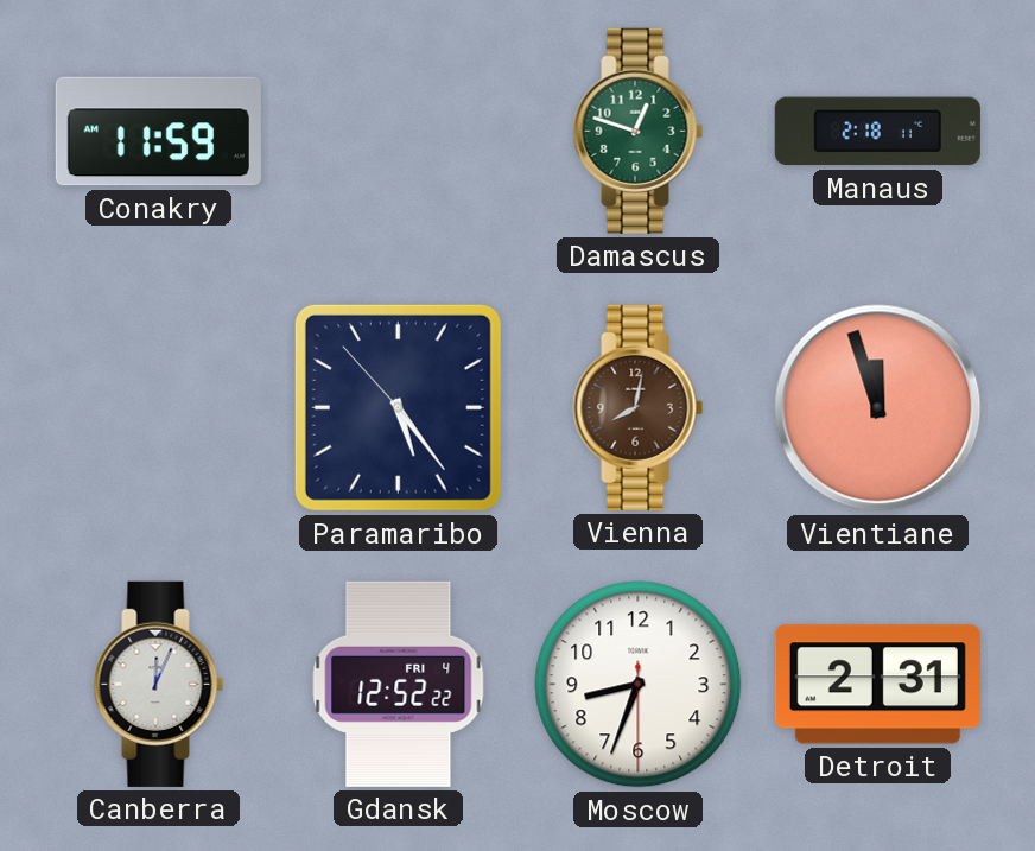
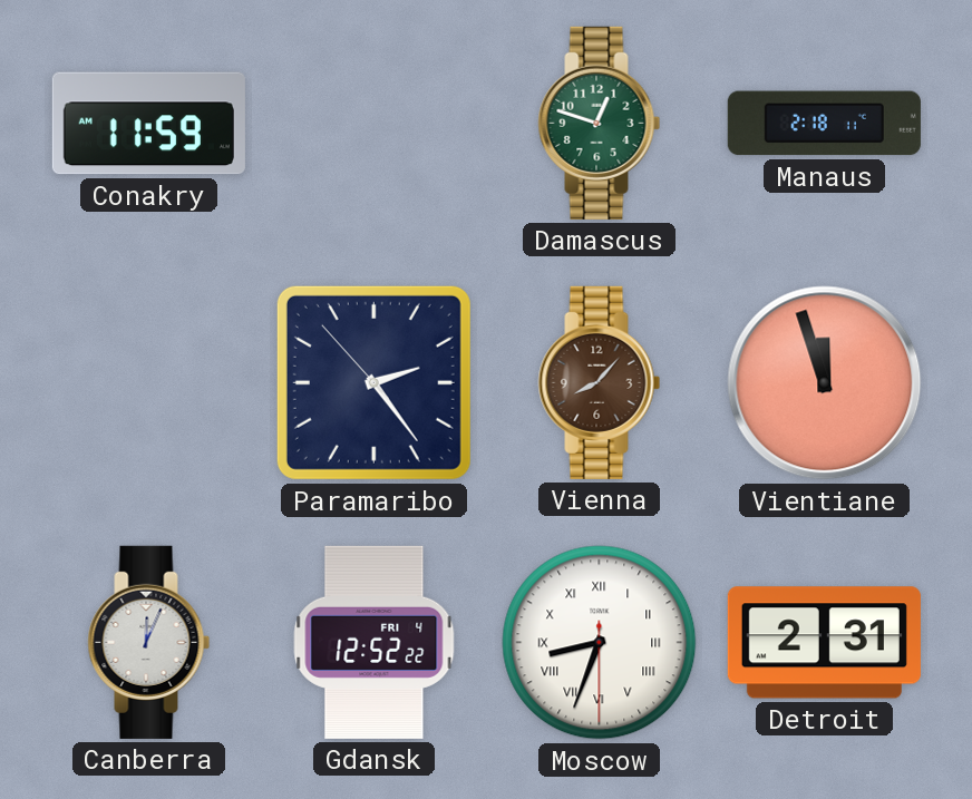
Paramaribo: 5:23 -> 2:23
Vienna: 8:02 -> 8:07
Moscow numerals: Arabic -> Roman
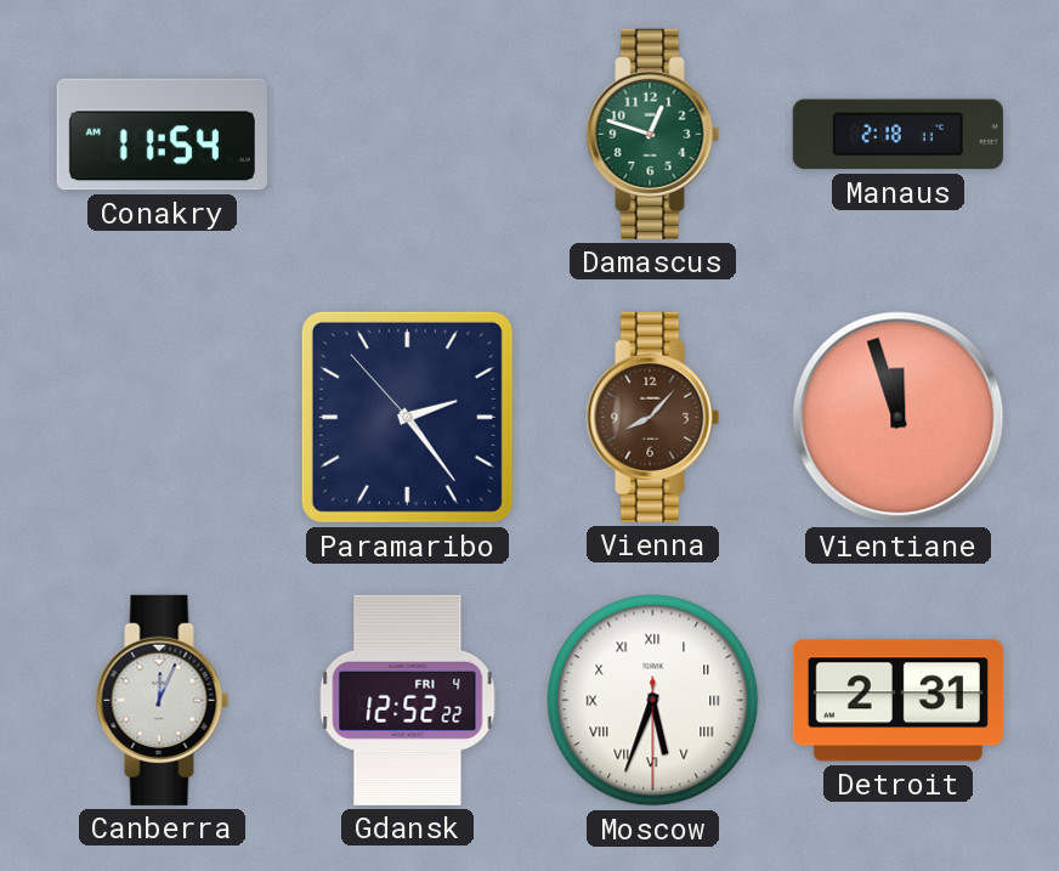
Conakry: 11:59 -> 11:54
Moscow: 8:33 -> 5:33
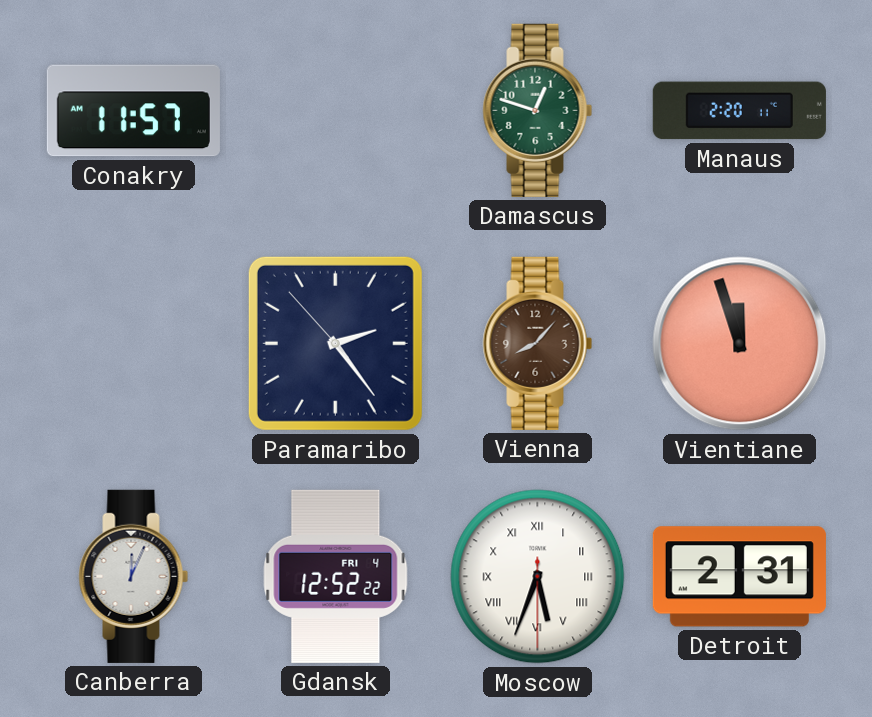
Conakry: 11:54 -> 11:57
Manaus: 2:18 -> 2:20
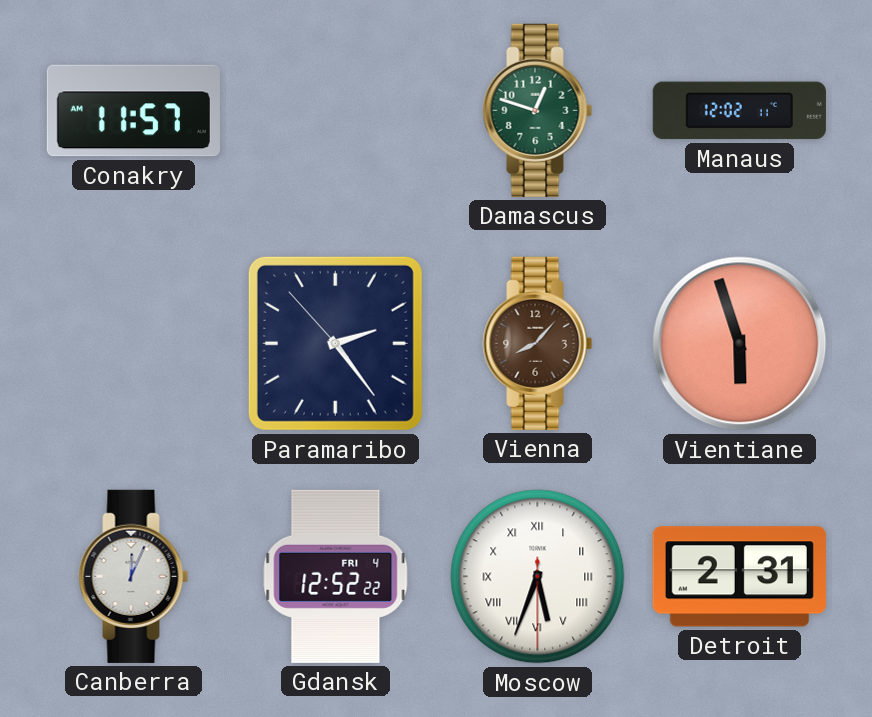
Manaus: 2:20 -> 12:02
Vientiane: 11:57 -> 5:57
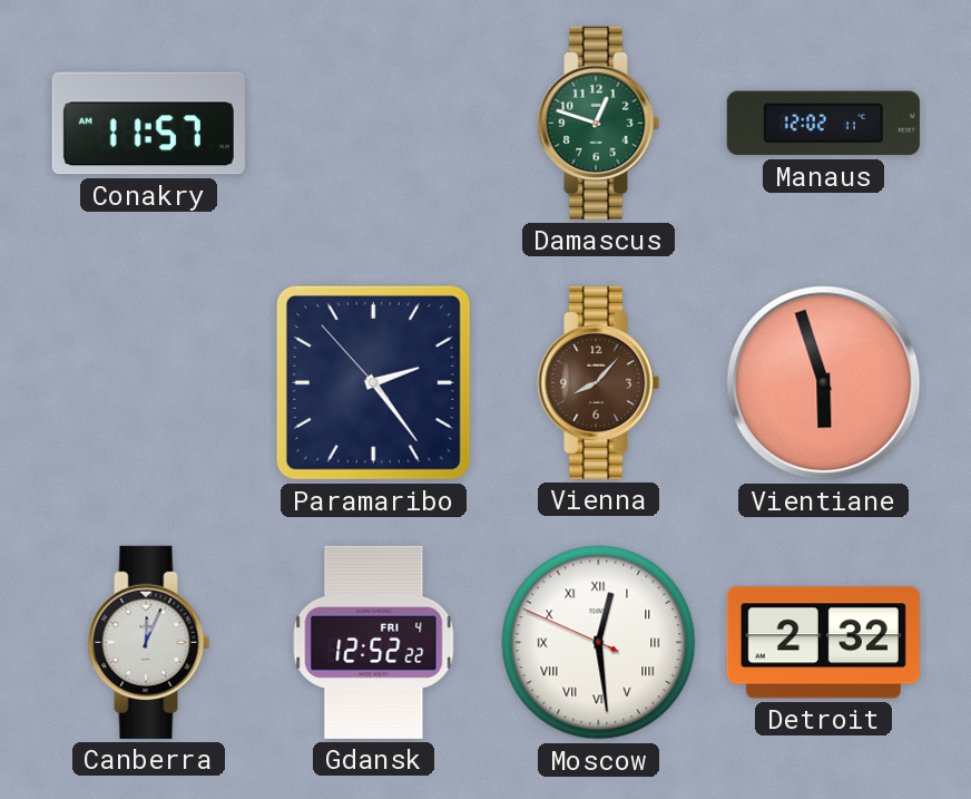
Moscow: 5:33 -> 12:28
Detroit: 2:31 -> 2:32
